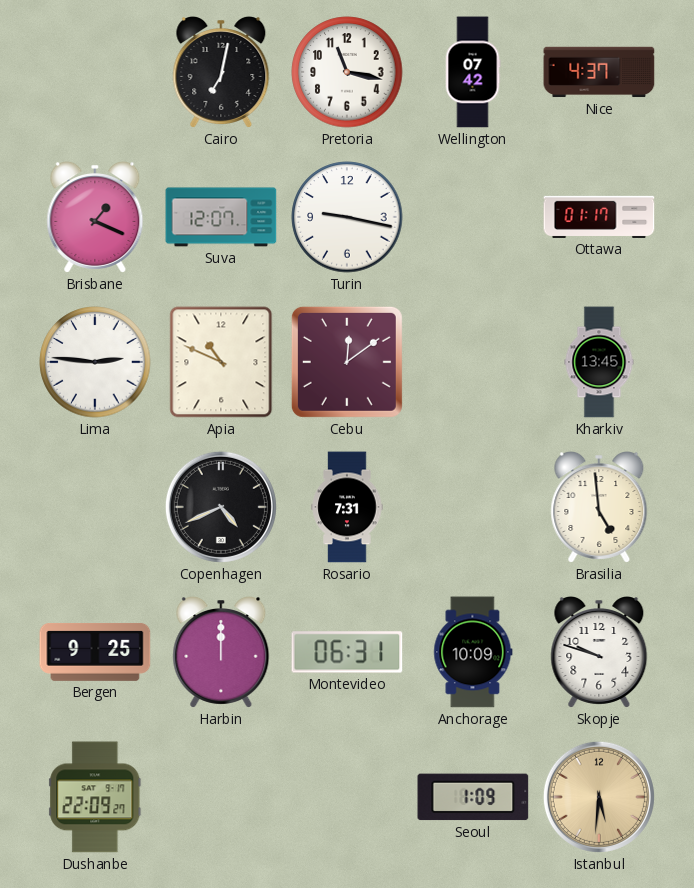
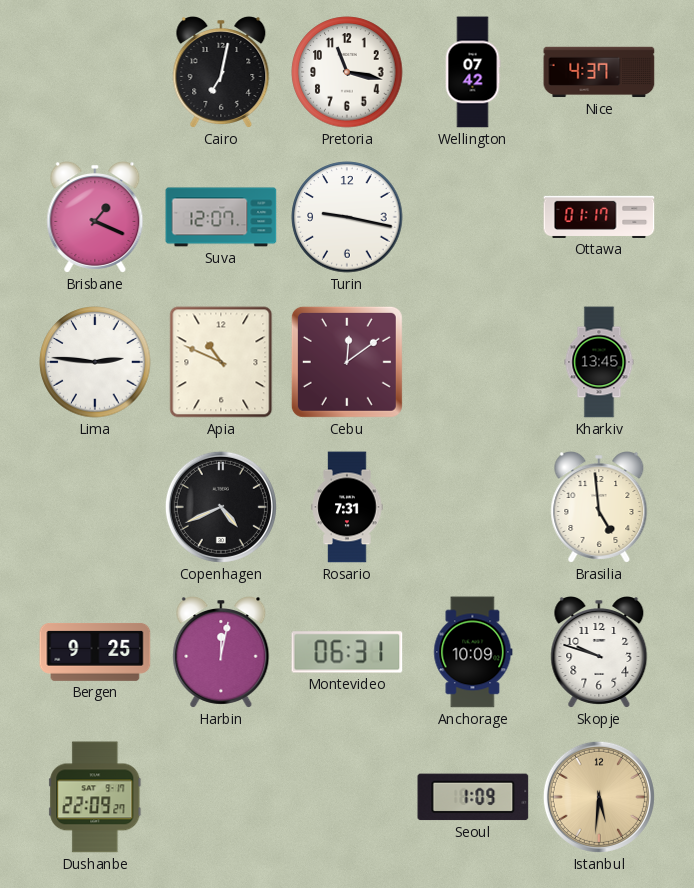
Harbin: 12:00 -> 12:02
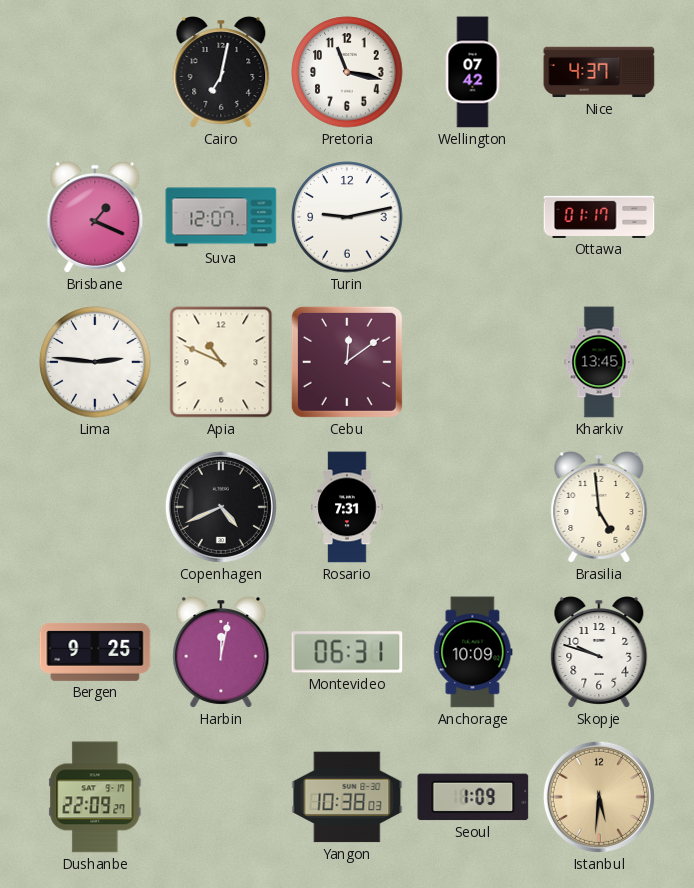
Turin: 9:17 -> 9:13
Yangon: none -> 10:38
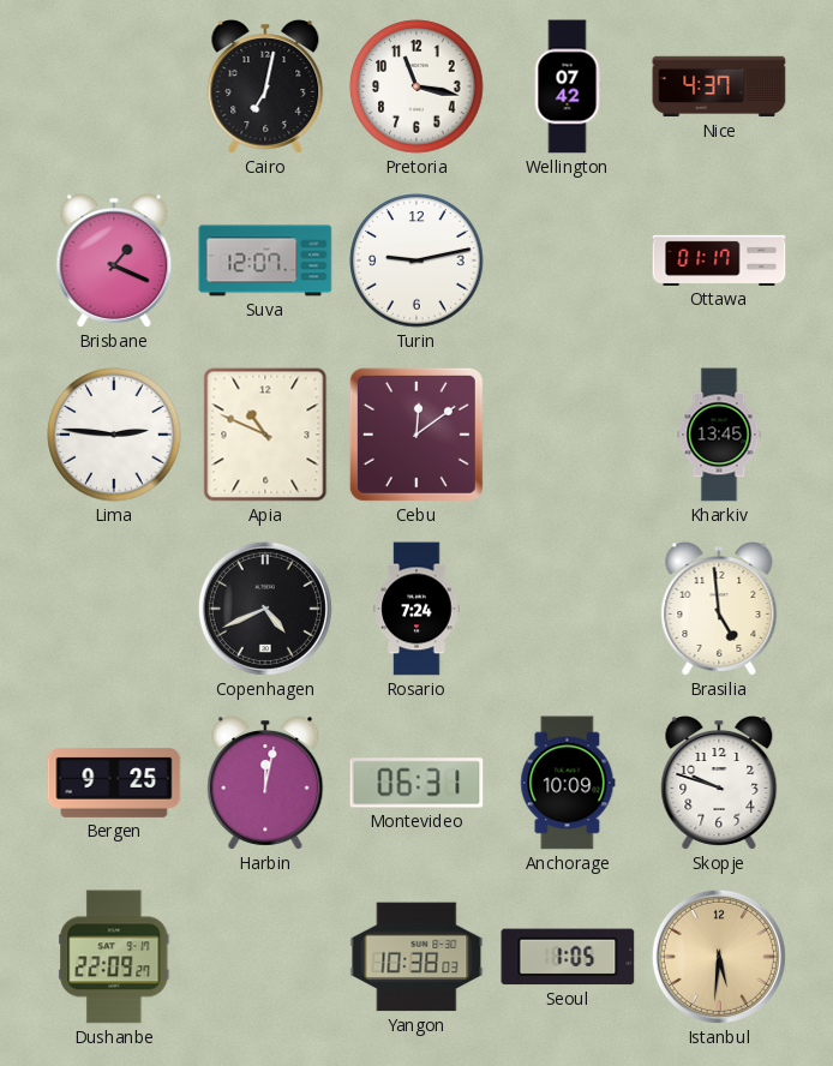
Rosario: 7:31 -> 7:24
Seoul: 1:09 -> 1:05
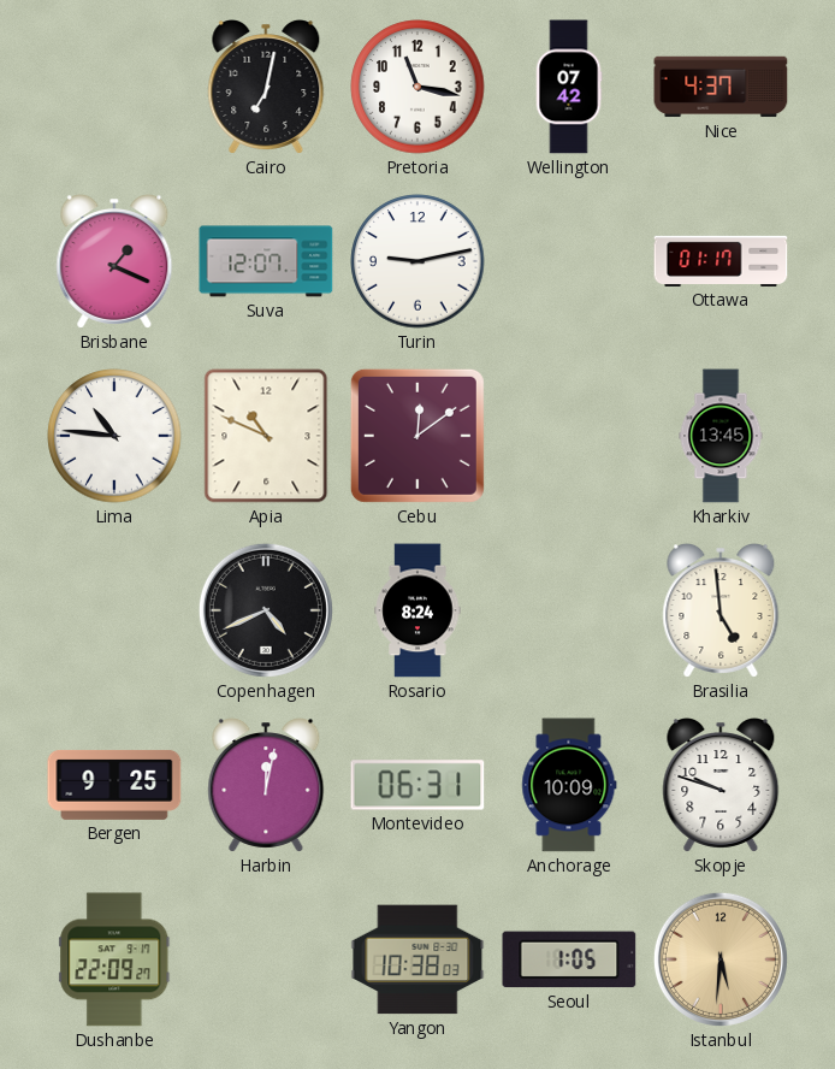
Lima: 2:46 -> 10:46
Rosario: 7:24 -> 8:24
